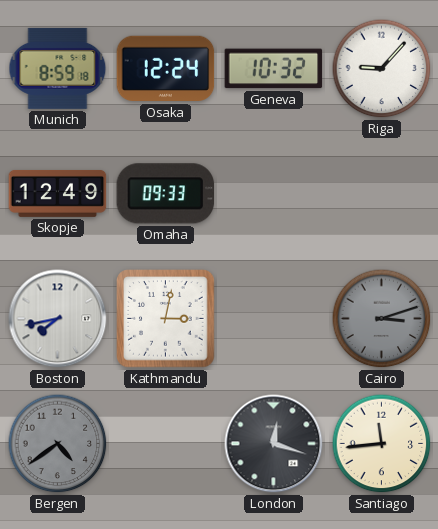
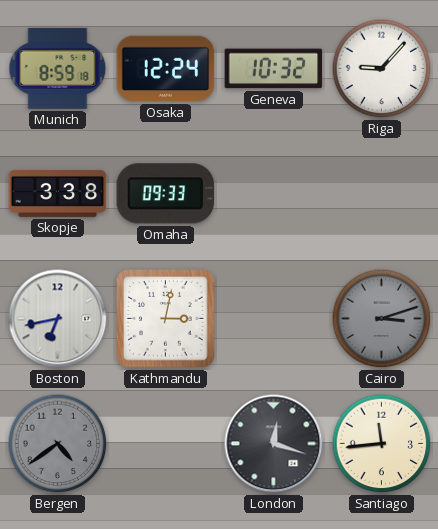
Skopje: 12:49 -> 3:38
Boston: 7:43 -> 6:43
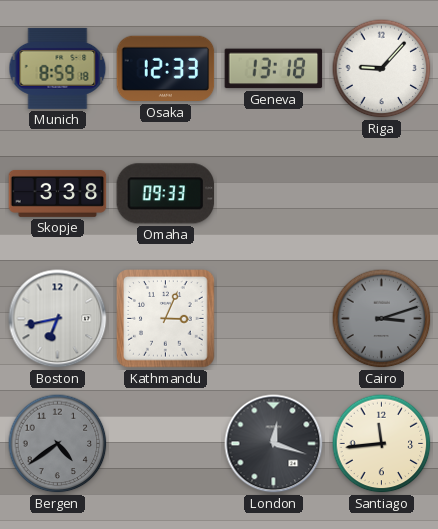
Osaka: 12:24 -> 12:33
Geneva: 10:32 -> 13:18
Kathmandu: 3:02 -> 3:04
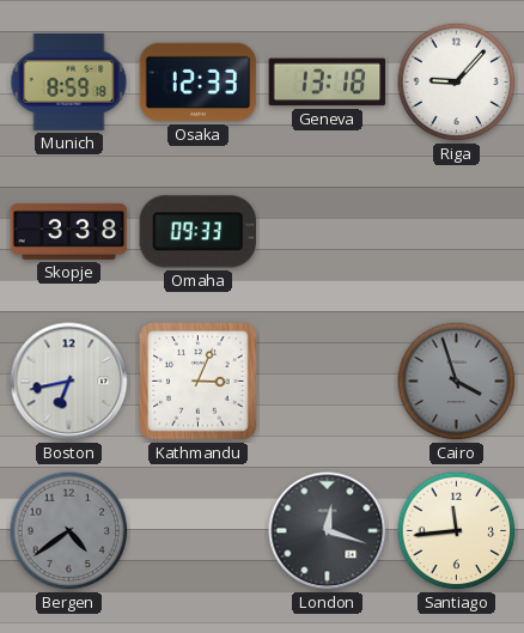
Cairo: 3:12 -> 3:57
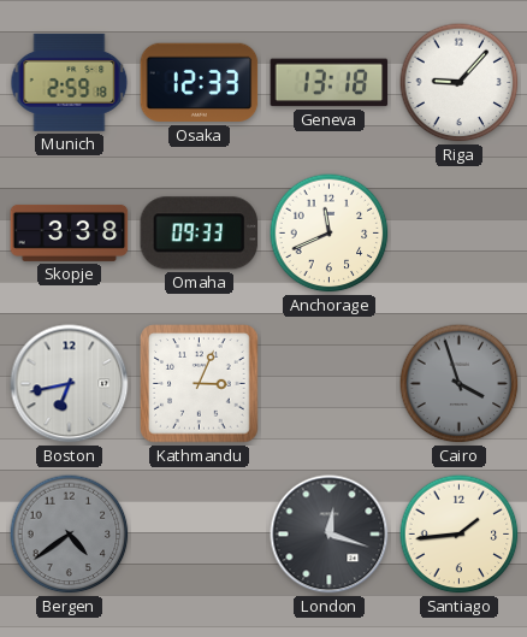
Munich: 8:59 -> 2:59
Anchorage: none -> 11:41
Santiago: 11:44 -> 1:44
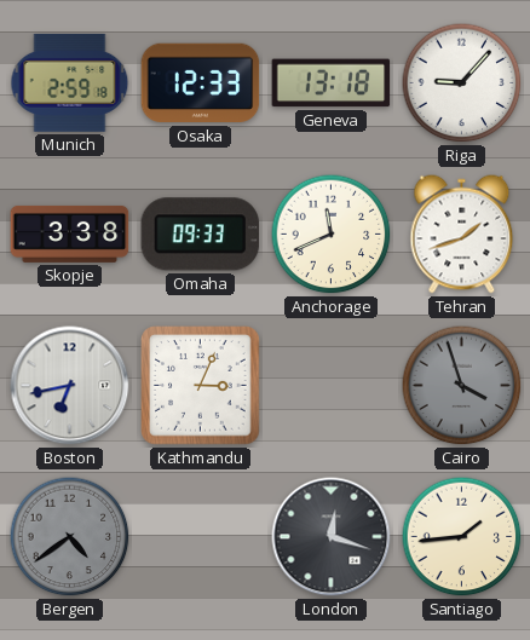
Tehran: none -> 1:42
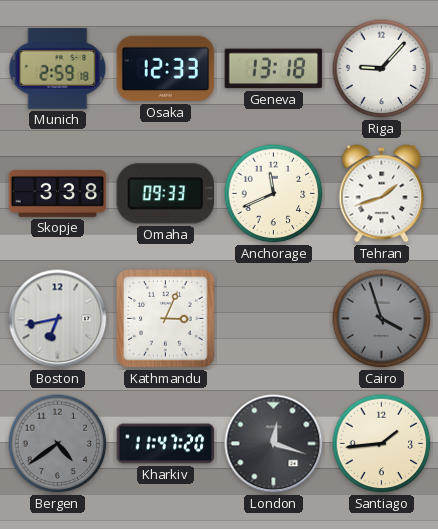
Kharkiv: none -> 11:47
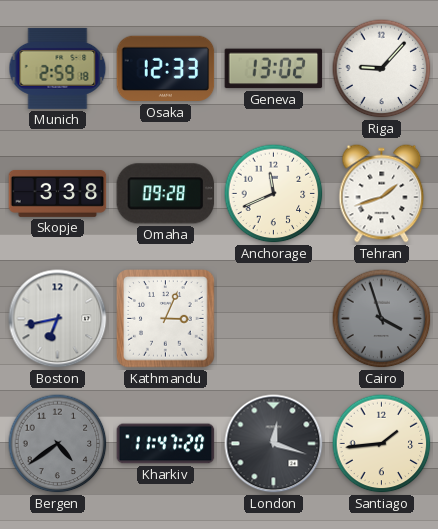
Geneva: 13:18 -> 13:02
Omaha: 09:33 -> 09:28
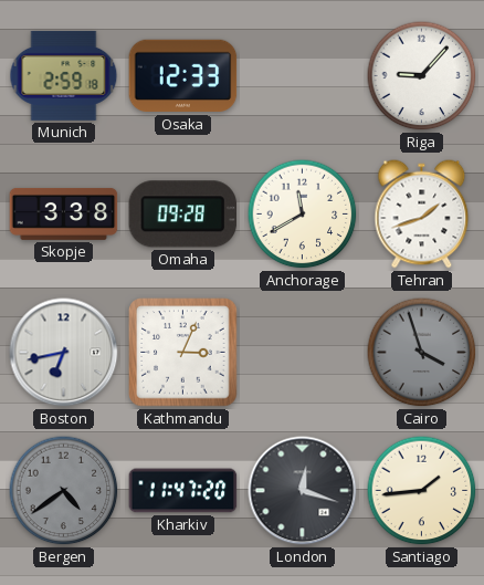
Geneva: 13:02 -> none
Anchorage: 11:41 -> 11:40
